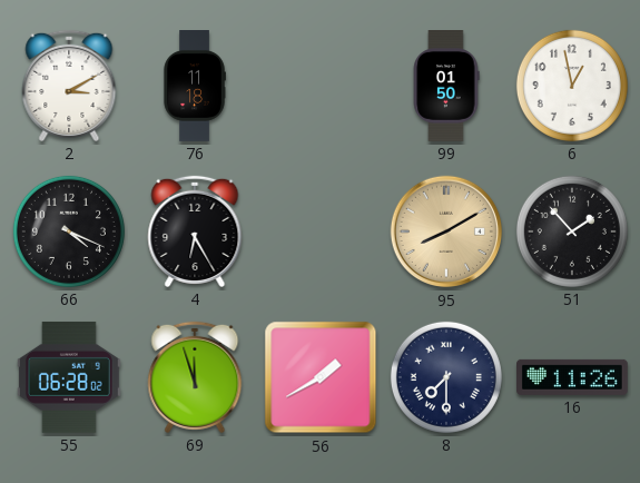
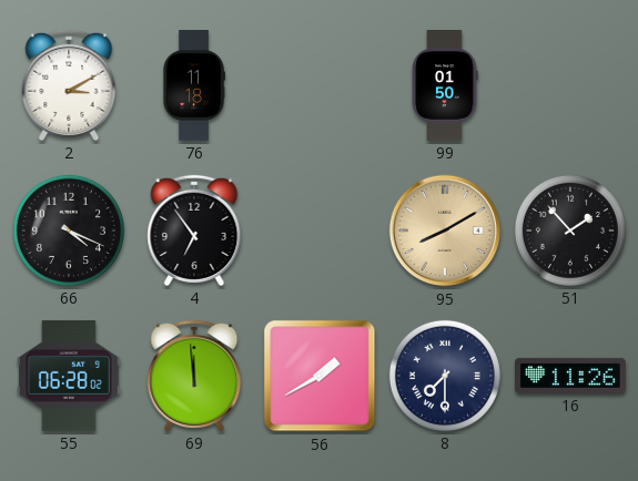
6: 12:58 -> none
4: 6:25 -> 6:54
69: 11:57 -> 11:59
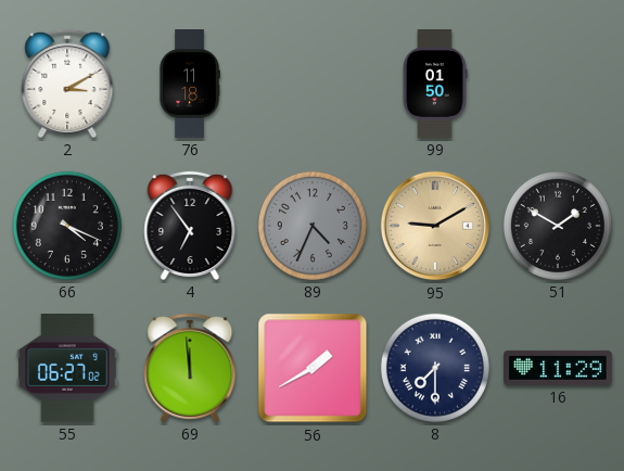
89: none -> 4:34
95: 8:10 -> 9:10
51: 1:53 -> 1:50
55: 06:28 -> 06:27
16: 11:26 -> 11:29
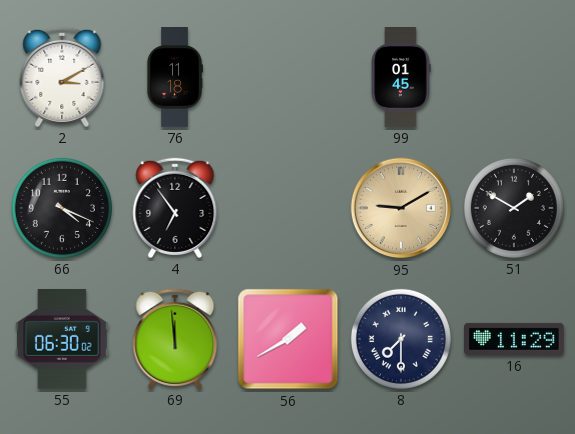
99: 01:50 -> 01:45
89: 4:34 -> none
55: 06:27 -> 06:30
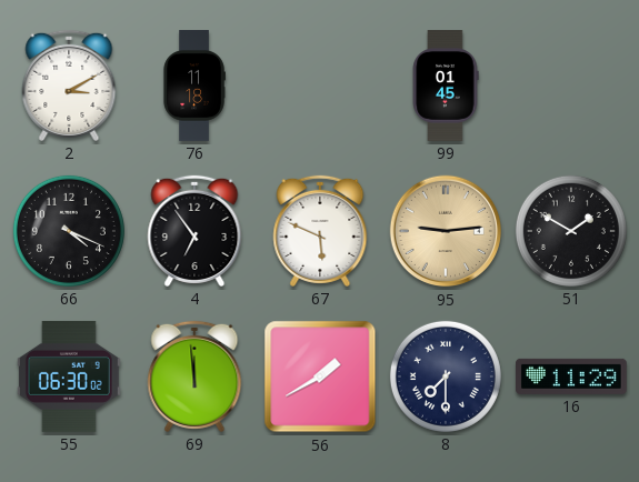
67: none -> 5:49
95: 9:10 -> 9:14
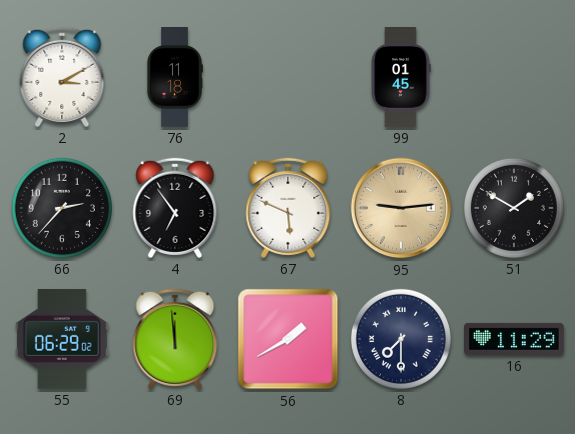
66: 4:19 -> 2:37
55: 06:30 -> 06:29
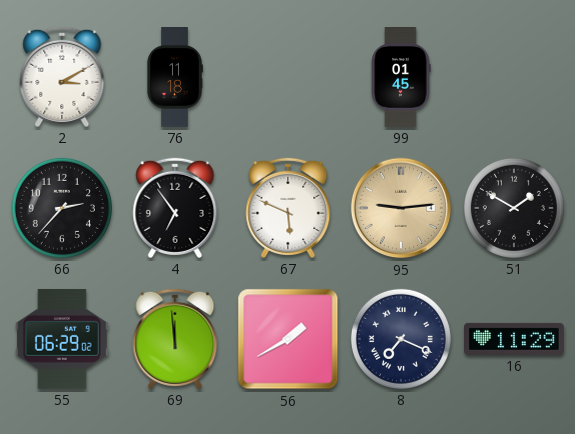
8: 7:30 -> 7:19
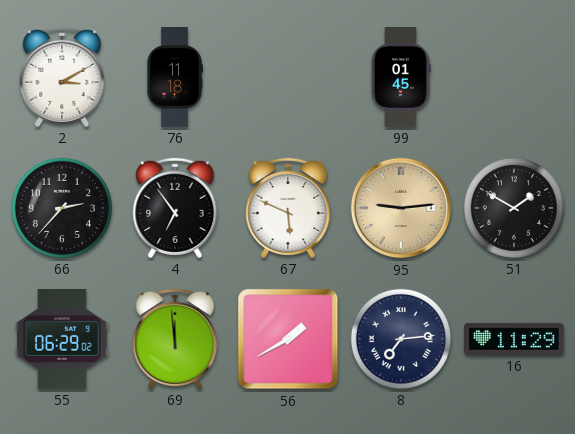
8: 7:19 -> 7:14
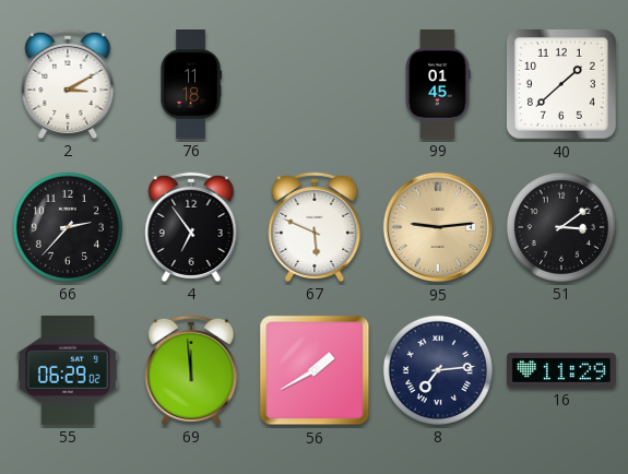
40: none -> 1:38
51: 1:50 -> 3:09
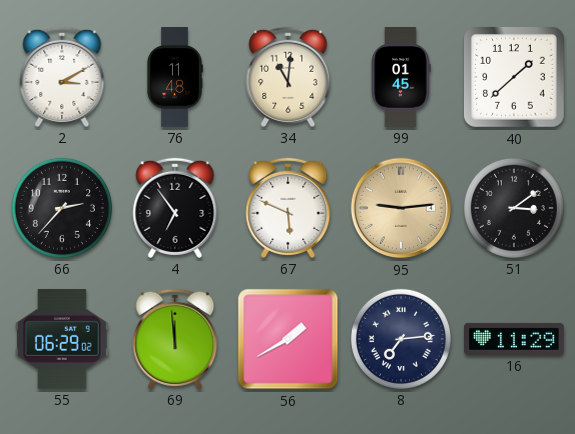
76: 11:18 -> 11:48
34: none -> 11:01
